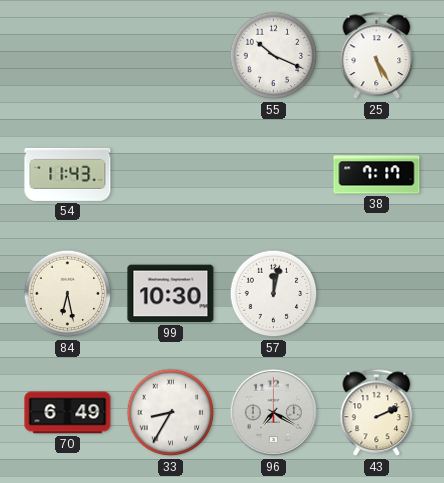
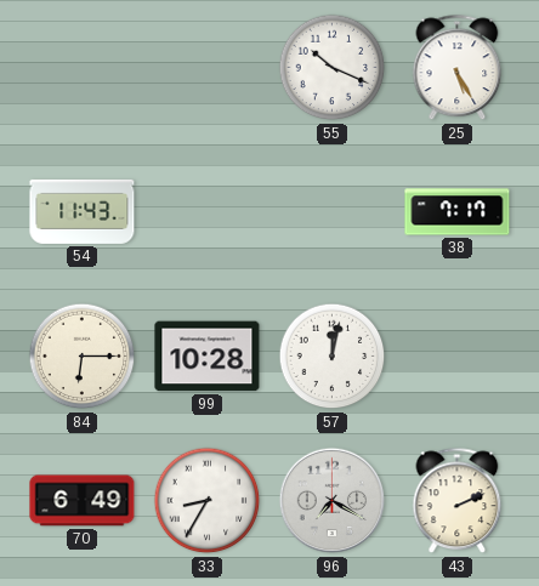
84: 6:28 -> 6:15
99: 10:30 -> 10:28
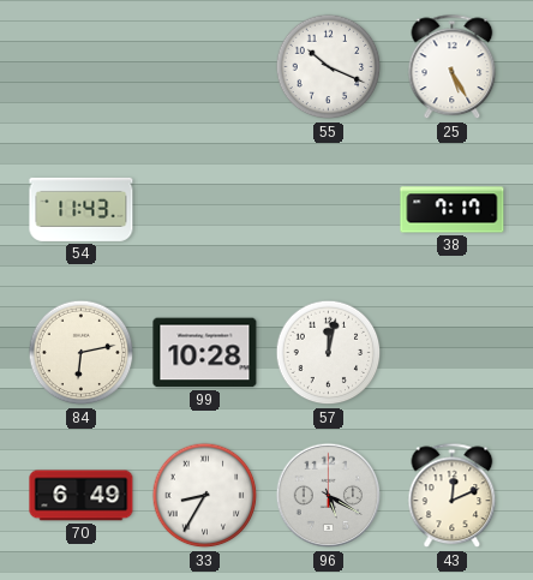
84: 6:15 -> 6:13
96: 7:20 -> 5:20
43: 2:11 -> 12:11
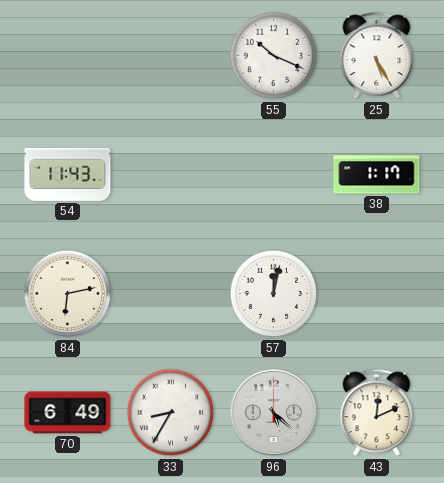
38: 7:17 -> 1:17
99: 10:28 -> none
96: 5:20 -> 5:22
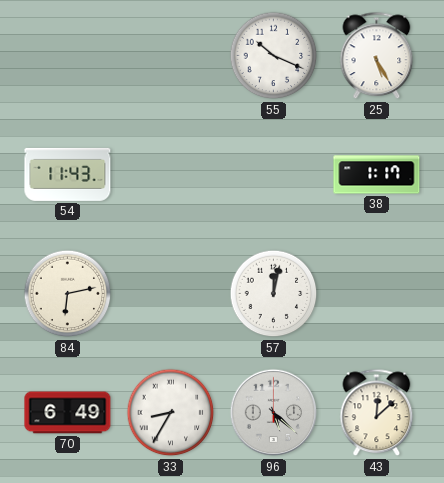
43: 12:11 -> 12:08
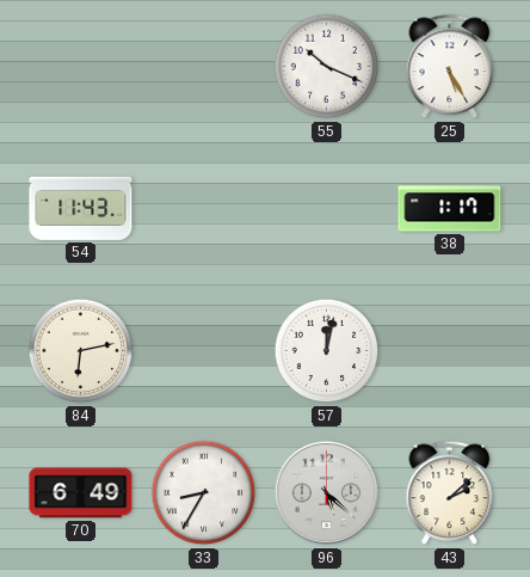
43: 12:08 -> 2:08
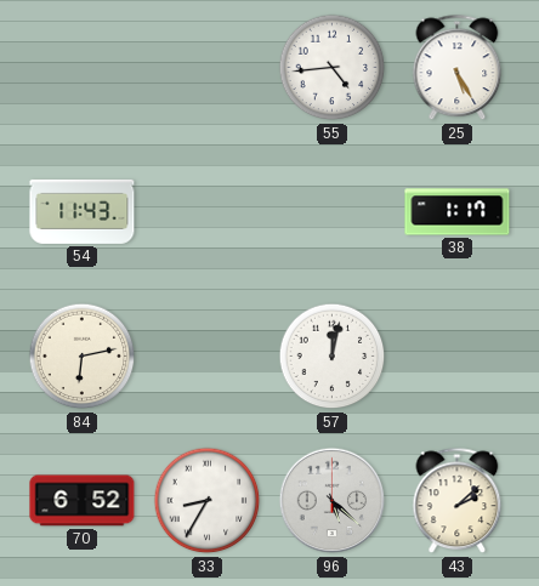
55: 10:19 -> 4:44
70: 6:49 -> 6:52
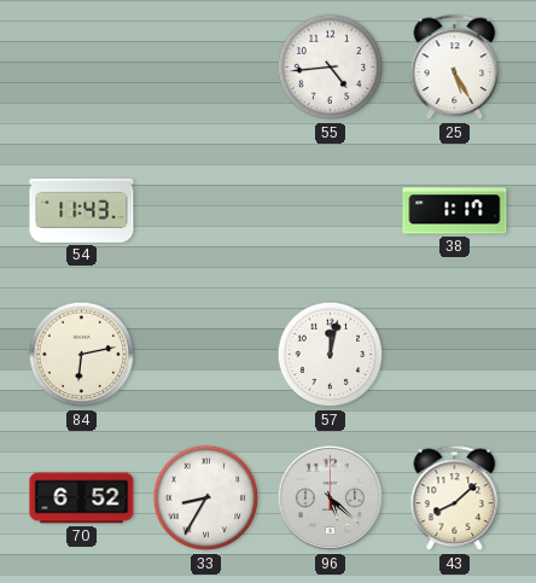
43: 2:08 -> 8:08
